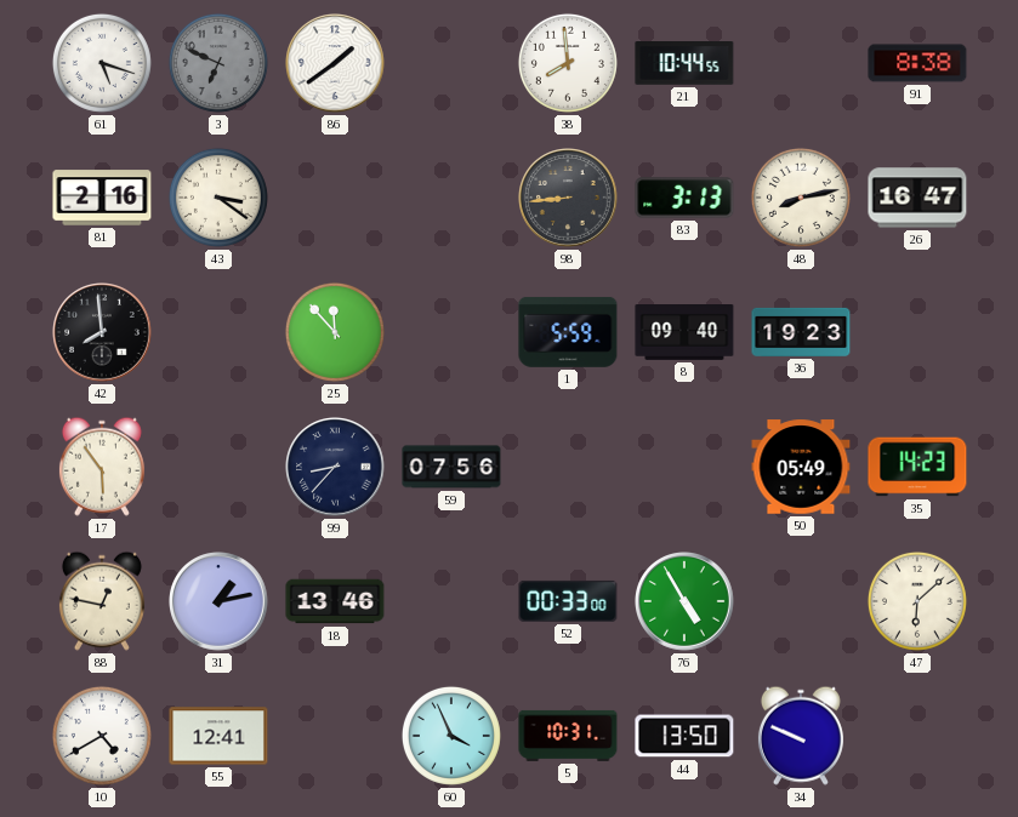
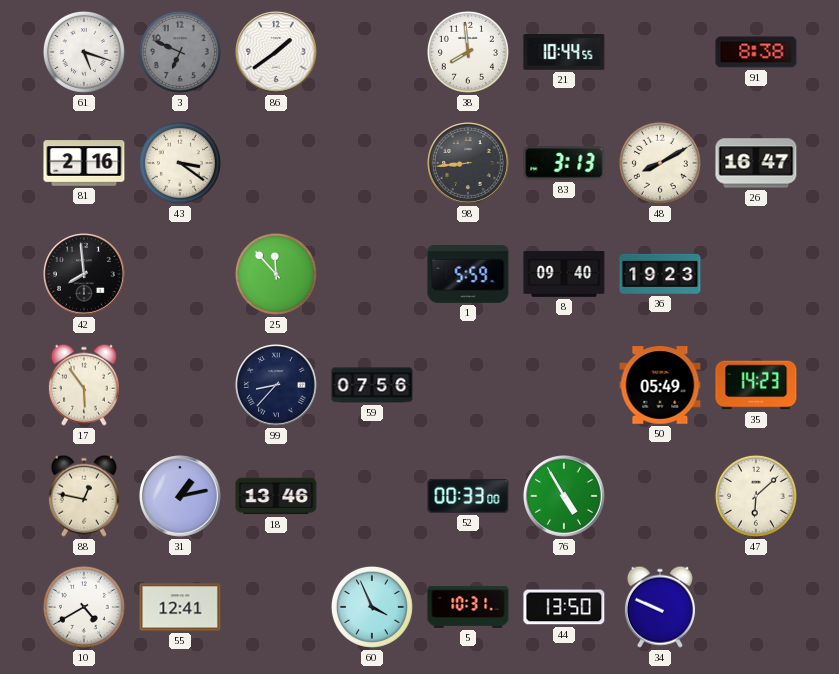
48: 8:13 -> 8:10
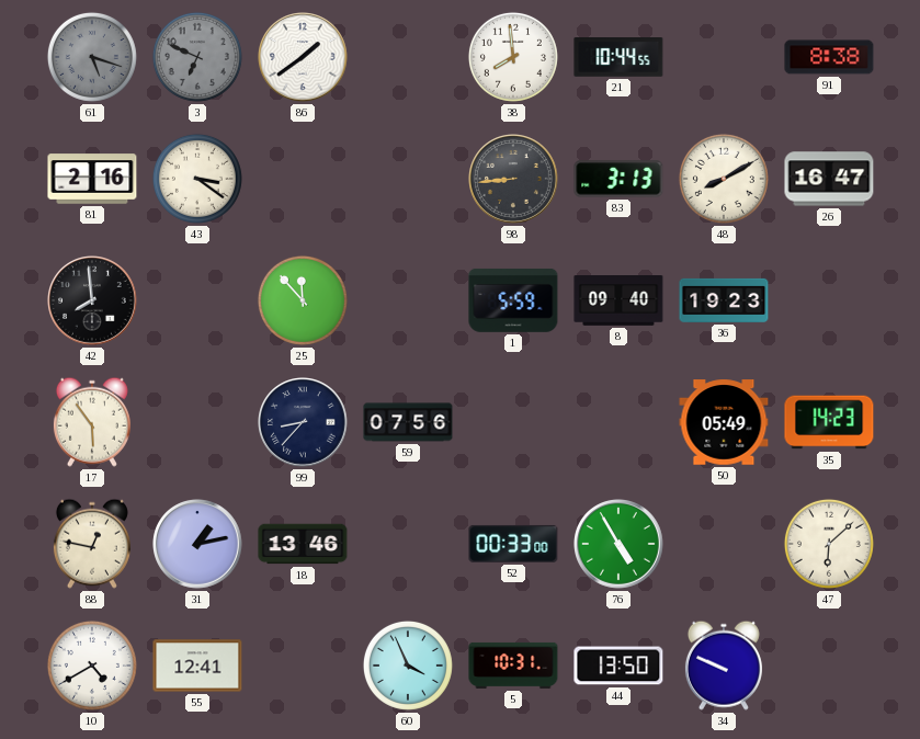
61 dial: white -> grey
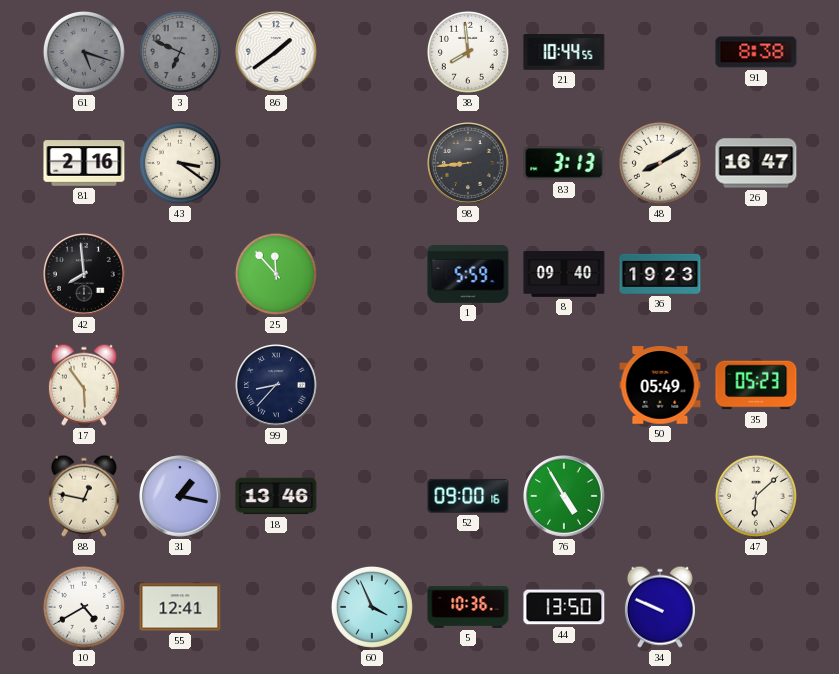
59: 07:56 -> none
35: 14:23 -> 05:23
31: 1:13 -> 1:17
52: 00:33 -> 09:00
5: 10:31 -> 10:36
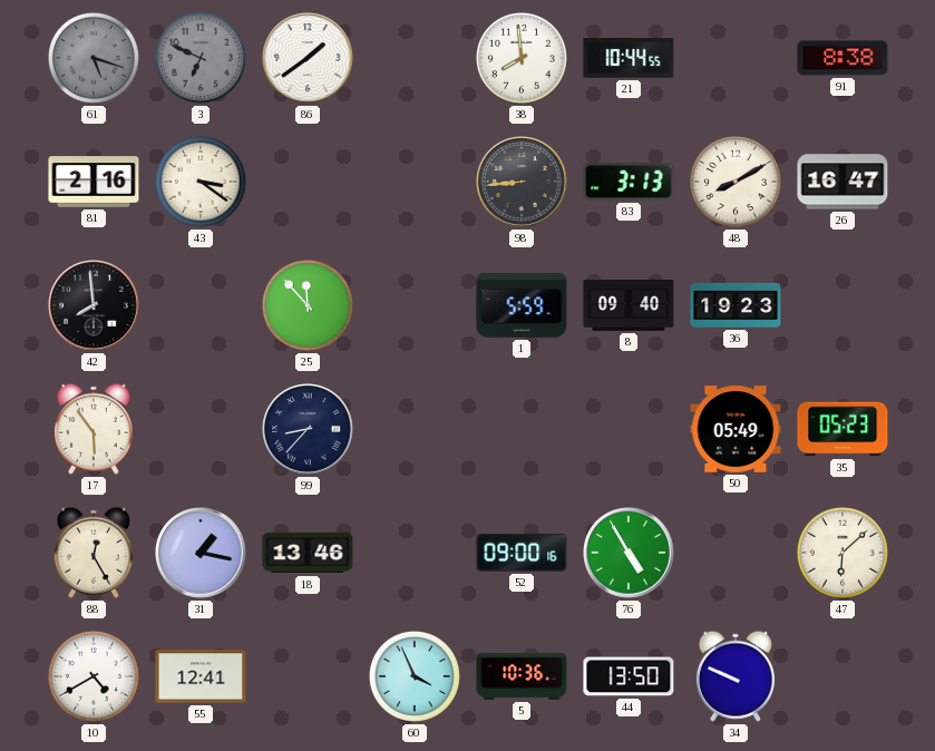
88: 12:47 -> 12:25
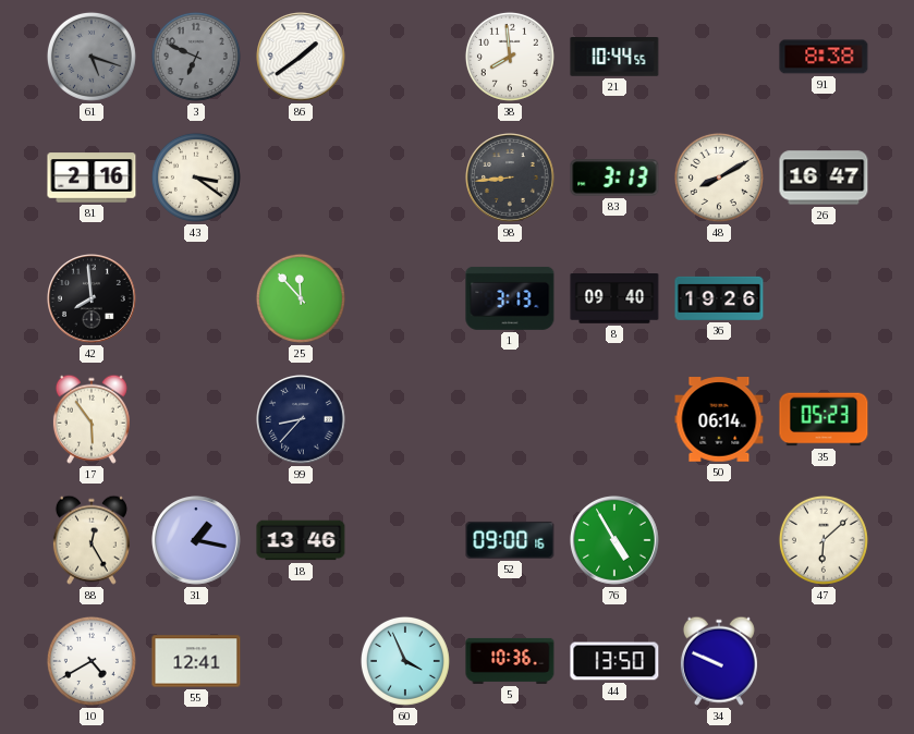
1: 5:59 -> 3:13
36: 19:23 -> 19:26
50: 05:49 -> 06:14
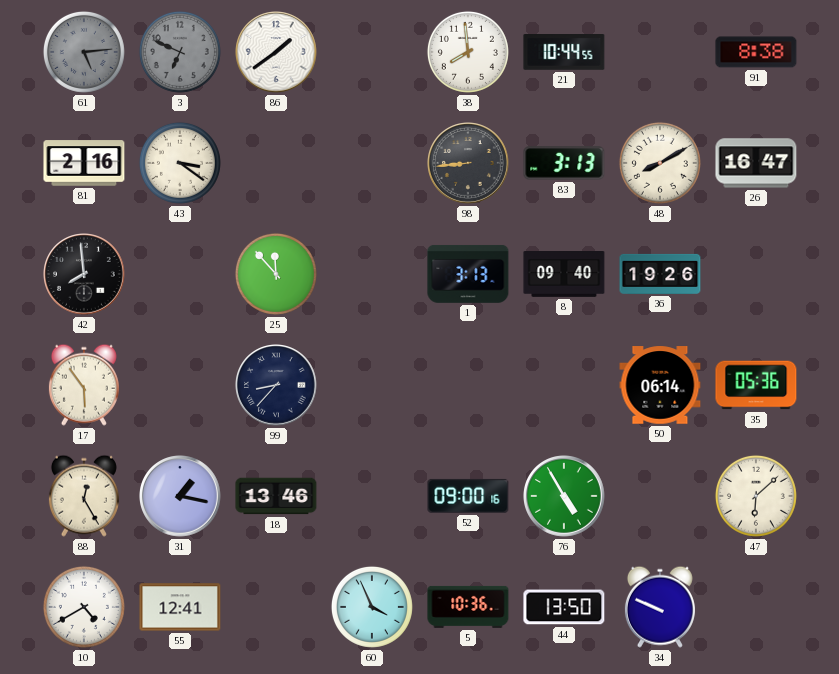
61: 5:18 -> 5:14
35: 05:23 -> 05:36
